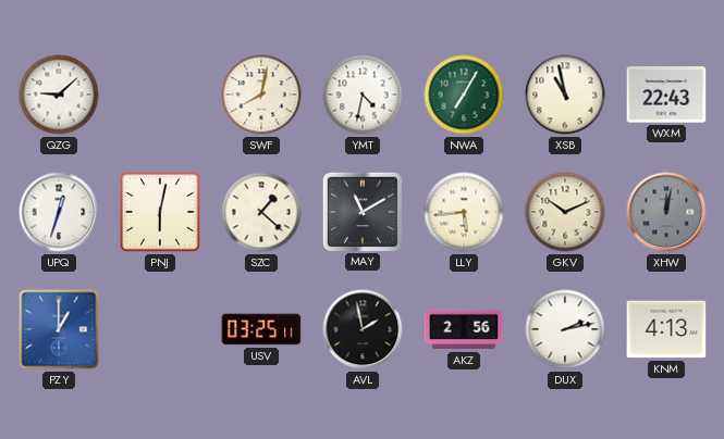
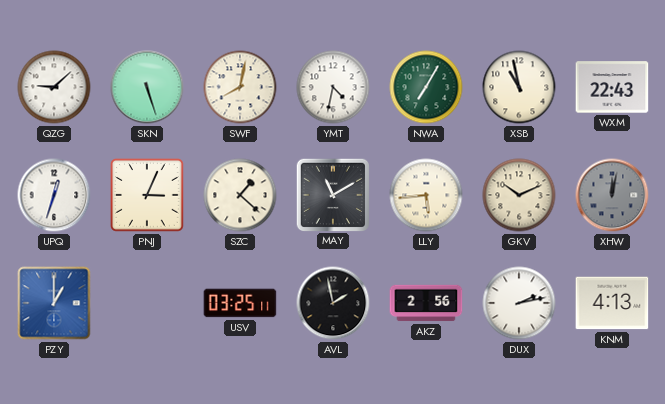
SKN: none -> 5:27
PNJ: 6:02 -> 3:04
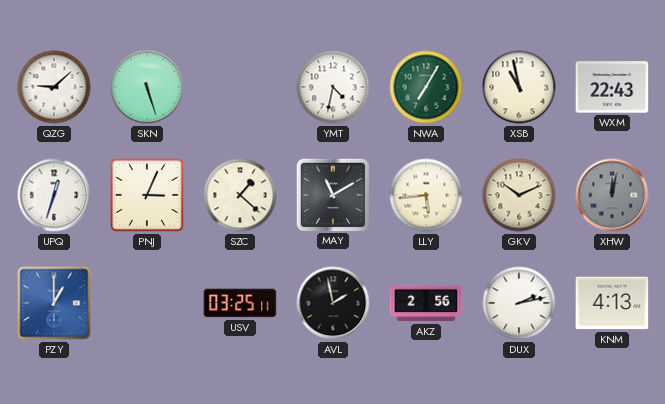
SWF: 8:02 -> none
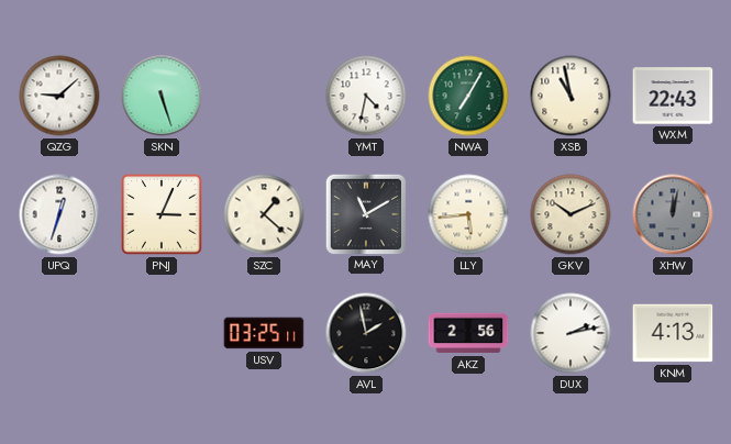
PZY: 1:00 -> none
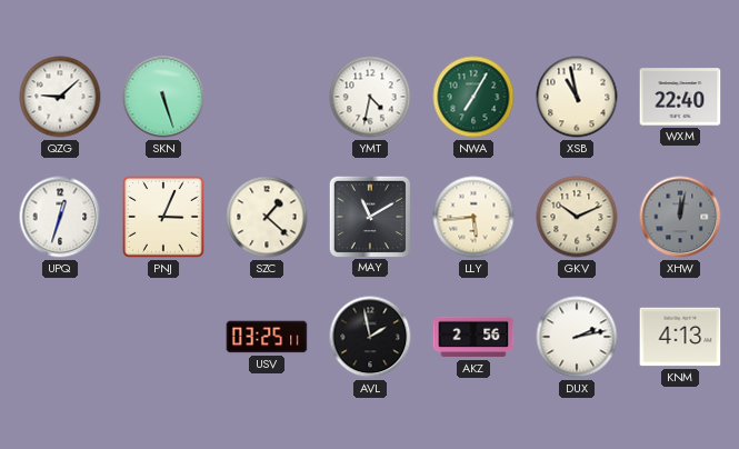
WXM: 22:43 -> 22:40
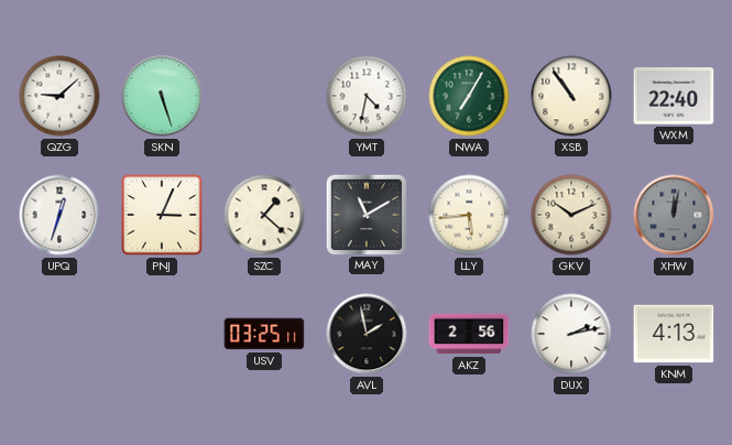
XSB: 10:58 -> 10:54
